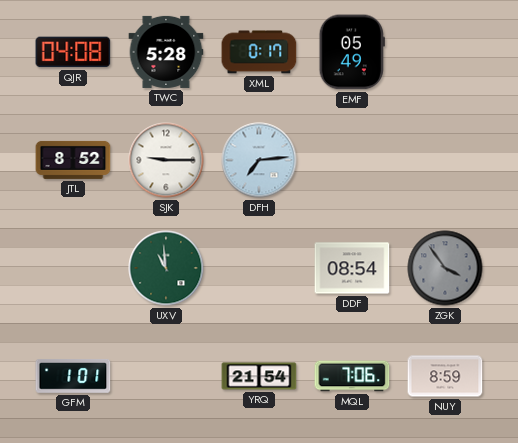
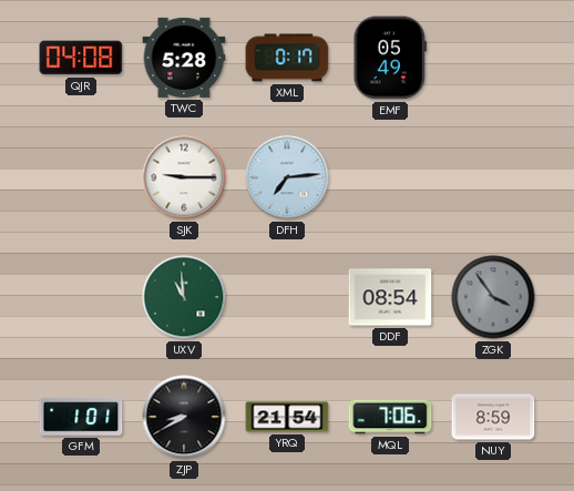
JTL: 8:52 -> none
ZJP: none -> 8:40
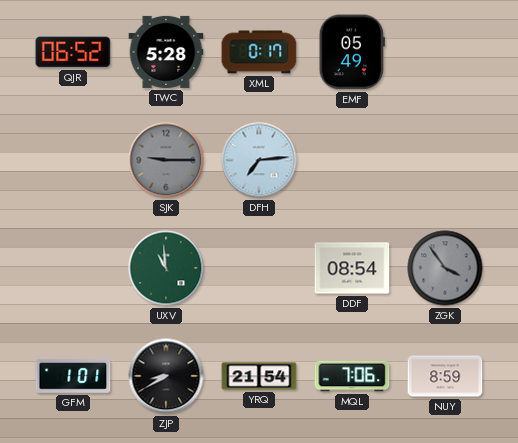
QJR: 04:08 -> 06:52
SJK dial: white -> grey
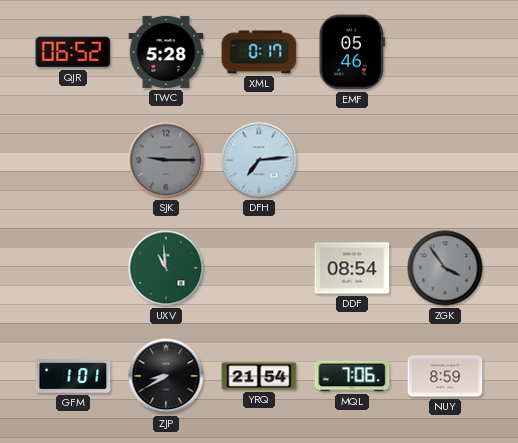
EMF: 05:49 -> 05:46
